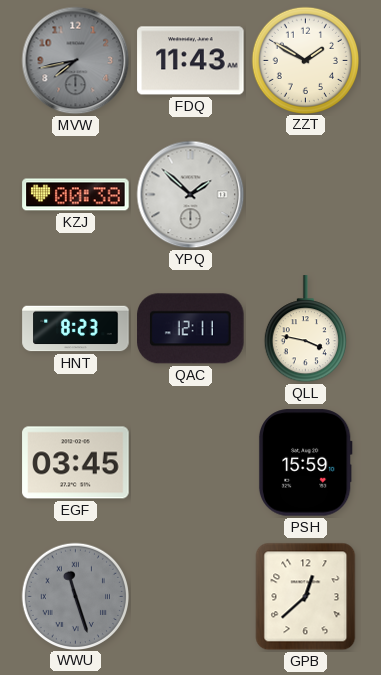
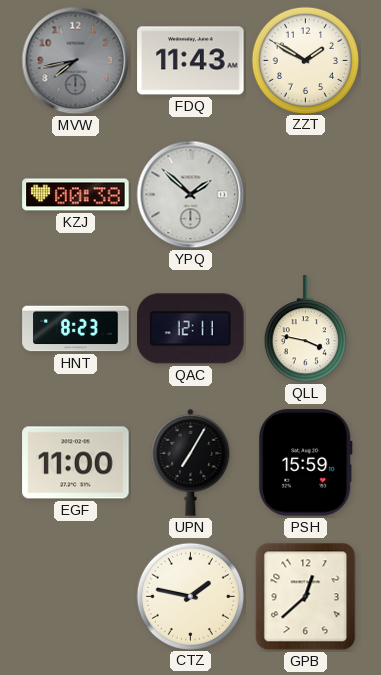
EGF: 03:45 -> 11:00
UPN: none -> 7:05
WWU: 11:27 -> none
CTZ: none -> 1:47
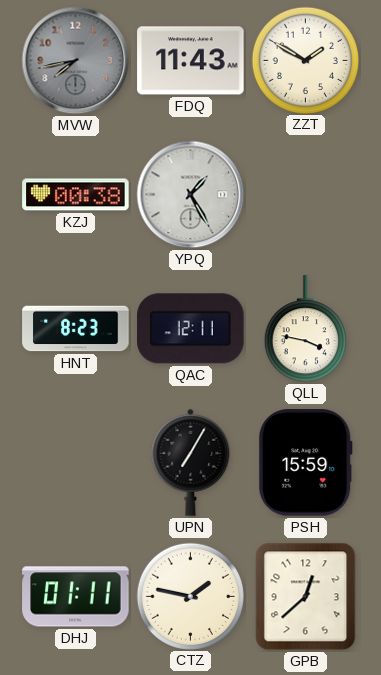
YPQ: 1:52 -> 1:25
EGF: 11:00 -> none
DHJ: none -> 01:11
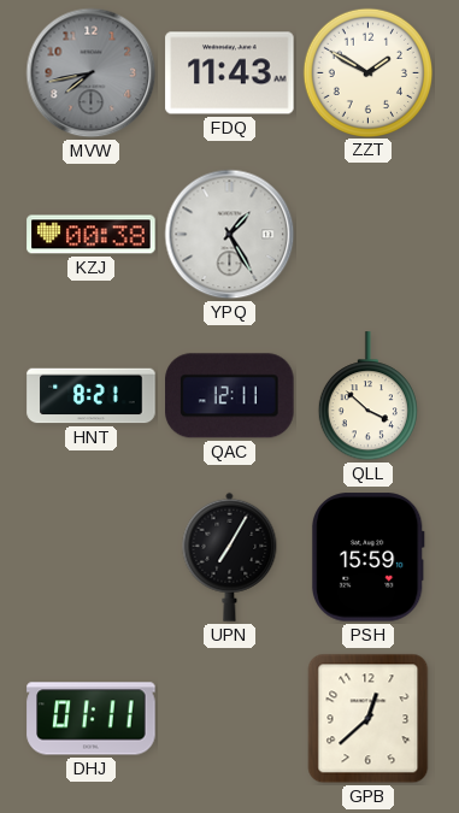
HNT: 8:23 -> 8:21
QLL: 3:47 -> 3:52
CTZ: 1:47 -> none
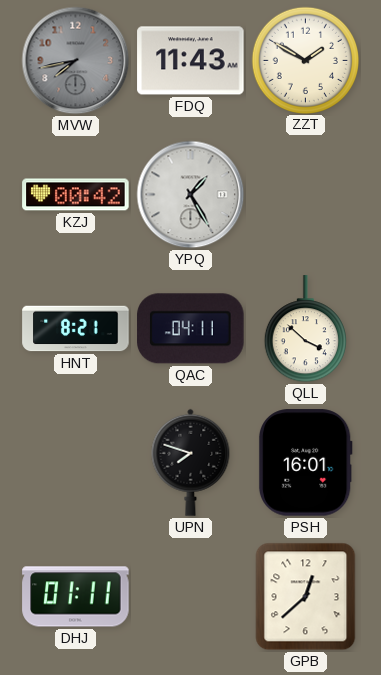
KZJ: 00:38 -> 00:42
QAC: 12:11 -> 04:11
UPN: 7:05 -> 7:48
PSH: 15:59 -> 16:01
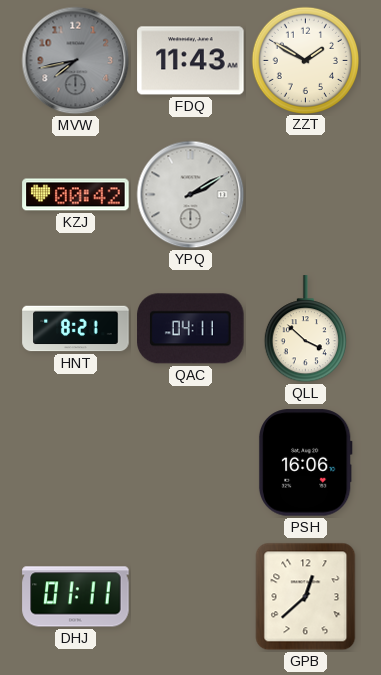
YPQ: 1:25 -> 2:10
UPN: 7:48 -> none
PSH: 16:01 -> 16:06
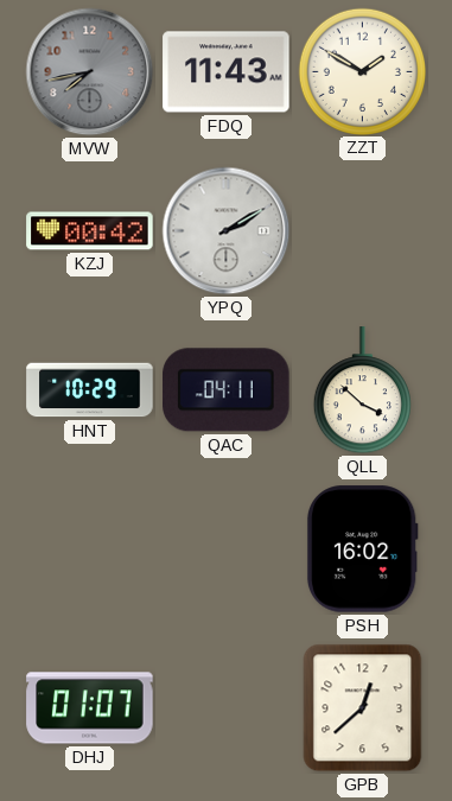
HNT: 8:21 -> 10:29
PSH: 16:06 -> 16:02
DHJ: 01:11 -> 01:07
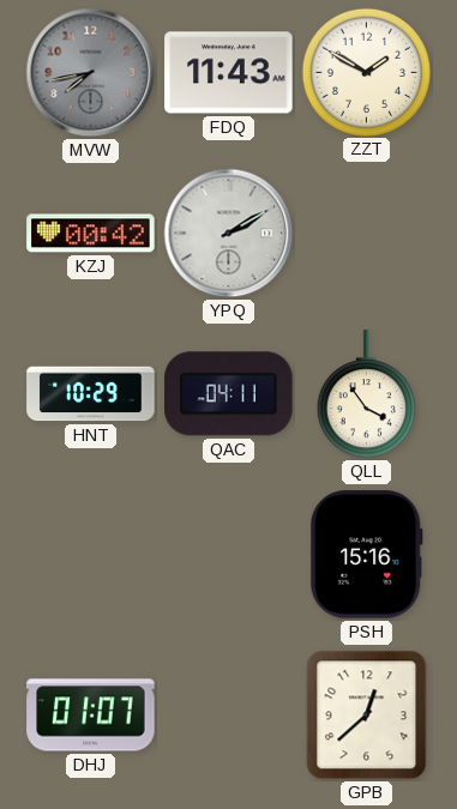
QLL: 3:52 -> 3:54
PSH: 16:02 -> 15:16
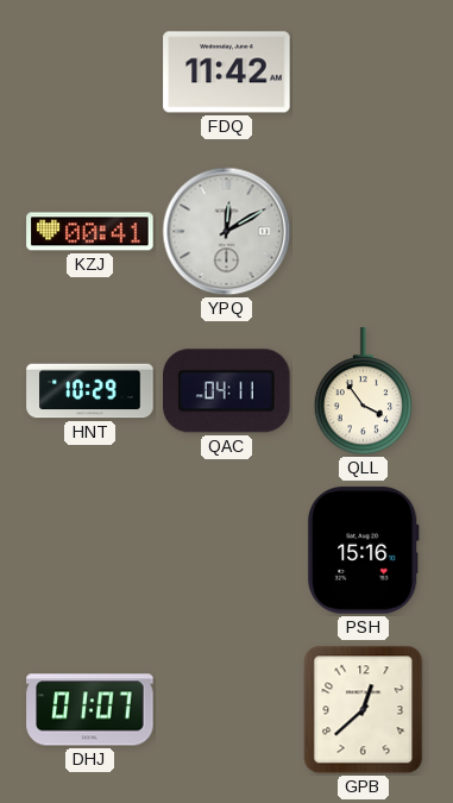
MVW: 7:43 -> none
FDQ: 11:43 -> 11:42
ZZT: 1:50 -> none
KZJ: 00:42 -> 00:41
YPQ: 2:10 -> 12:10
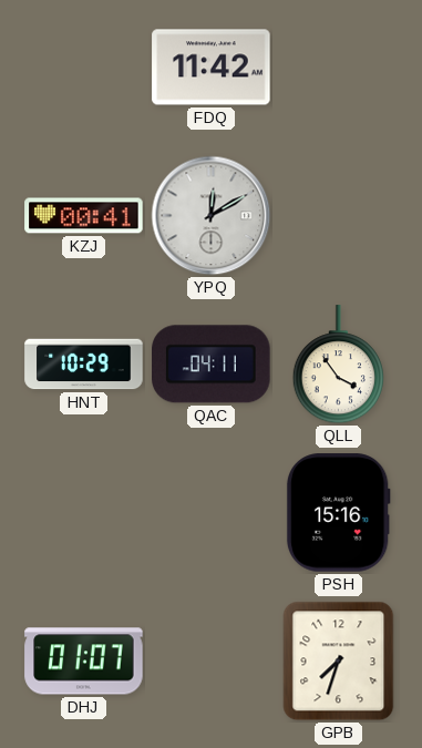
GPB: 12:38 -> 7:33
